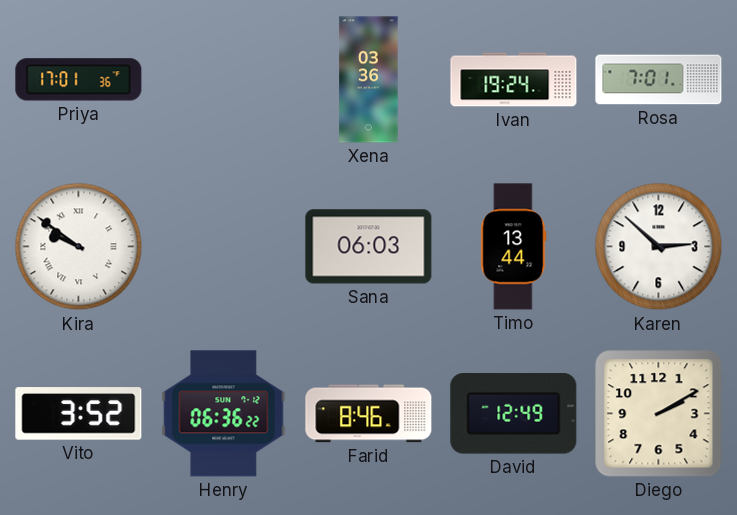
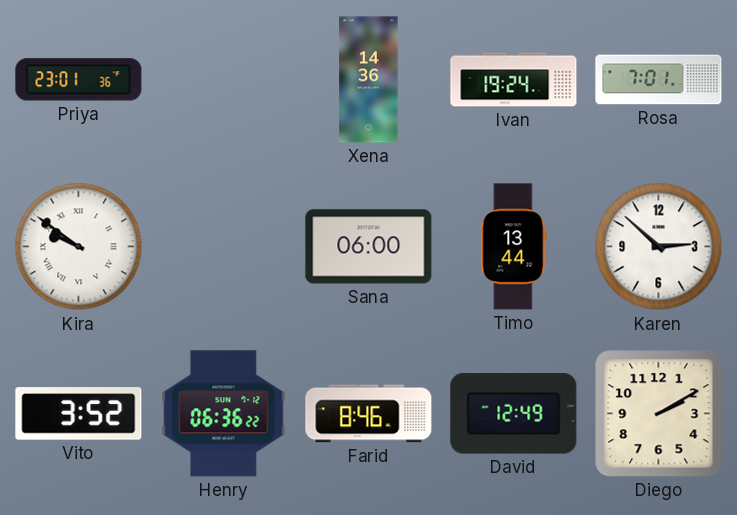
Priya: 17:01 -> 23:01
Xena: 03:36 -> 14:36
Sana: 06:03 -> 06:00
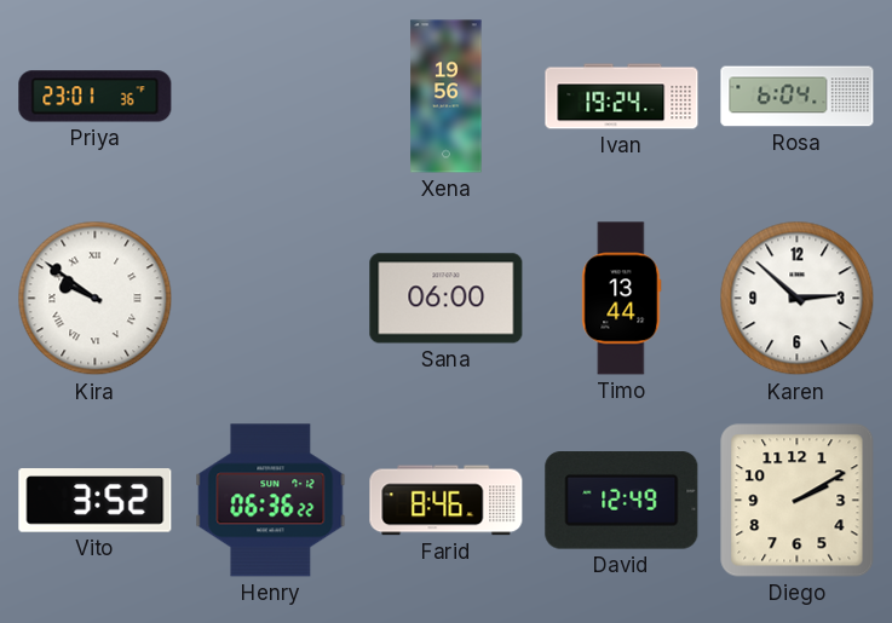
Xena: 14:36 -> 19:56
Rosa: 7:01 -> 6:04
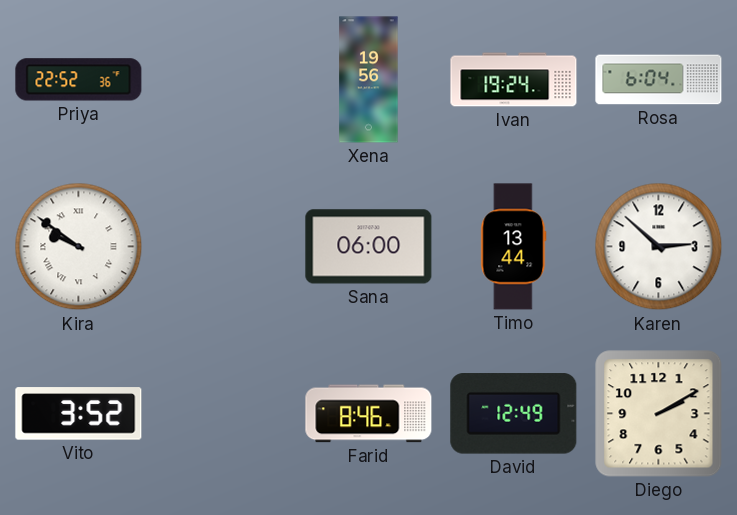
Priya: 23:01 -> 22:52
Henry: 06:36 -> none
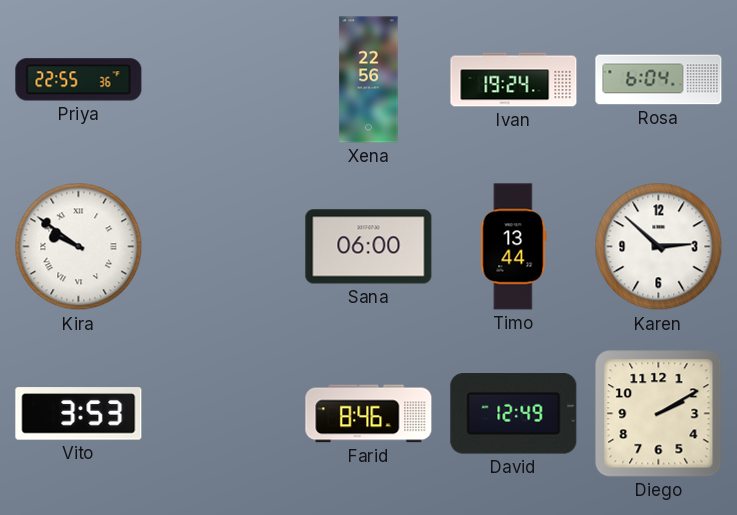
Priya: 22:52 -> 22:55
Xena: 19:56 -> 22:56
Vito: 3:52 -> 3:53
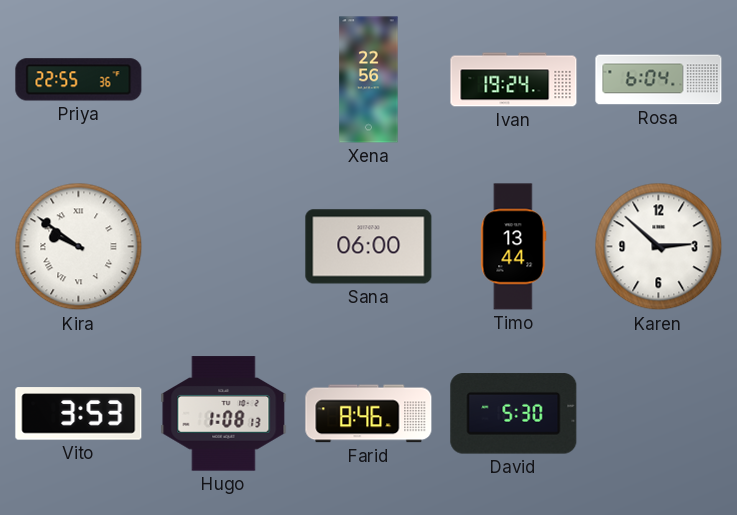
Hugo: none -> 1:08
David: 12:49 -> 5:30
Diego: 2:10 -> none
